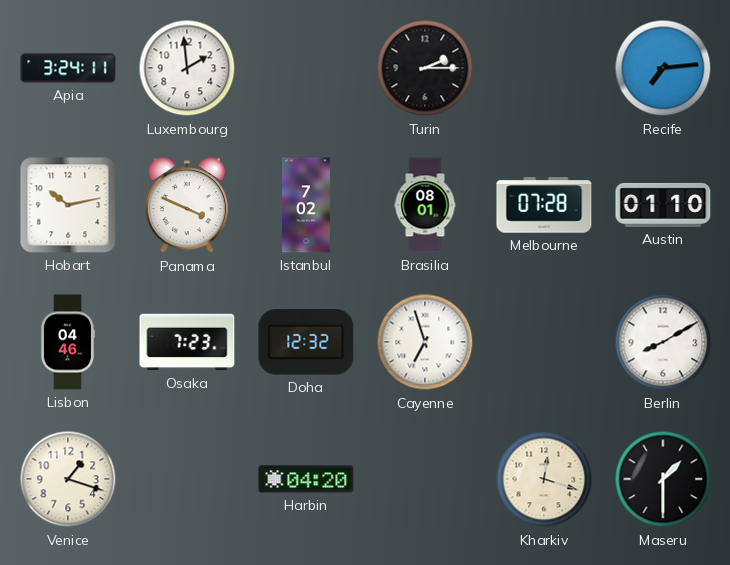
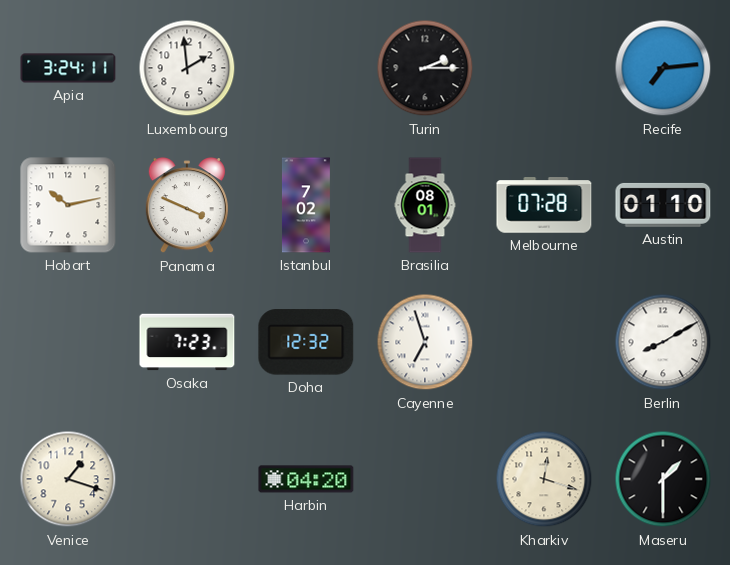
Lisbon: 04:46 -> none
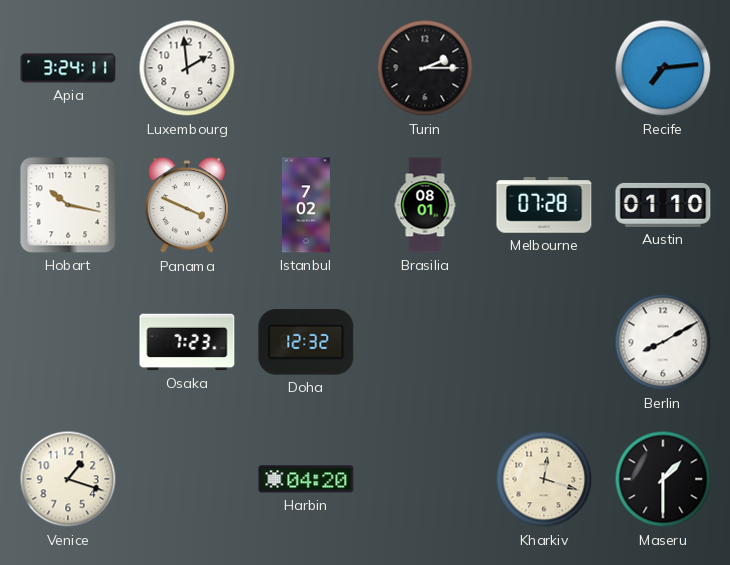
Hobart: 10:13 -> 10:17
Cayenne: 6:57 -> none
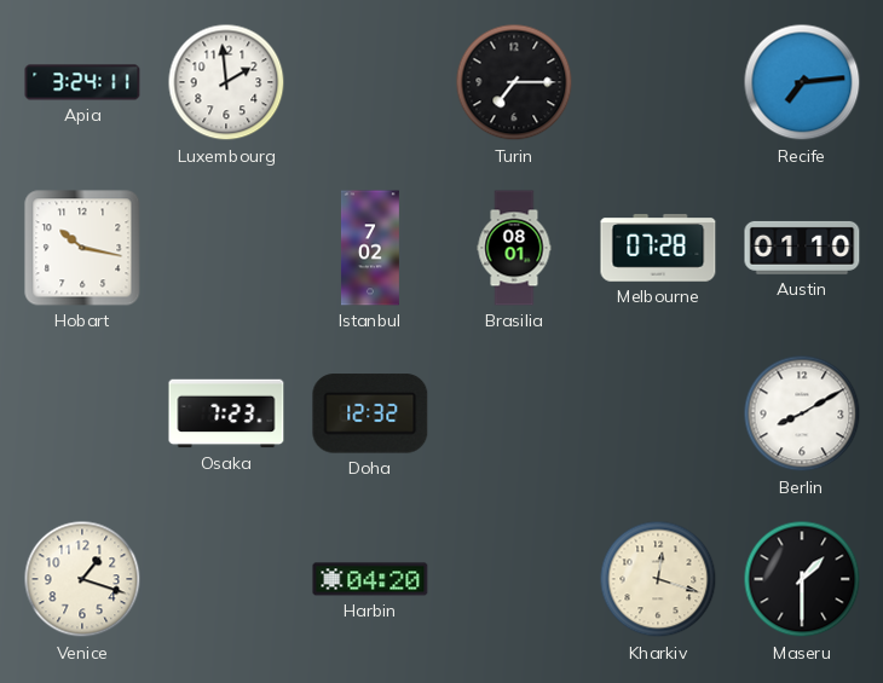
Turin: 2:15 -> 7:15
Panama: 3:49 -> none
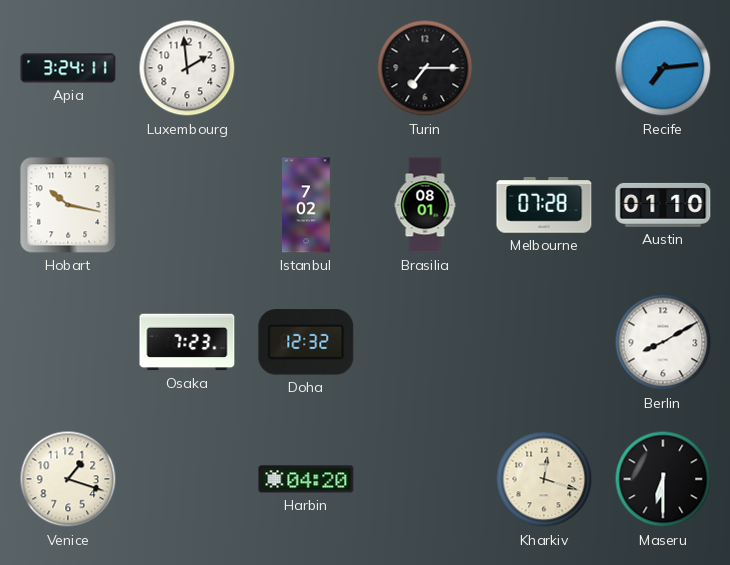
Maseru: 1:30 -> 6:30
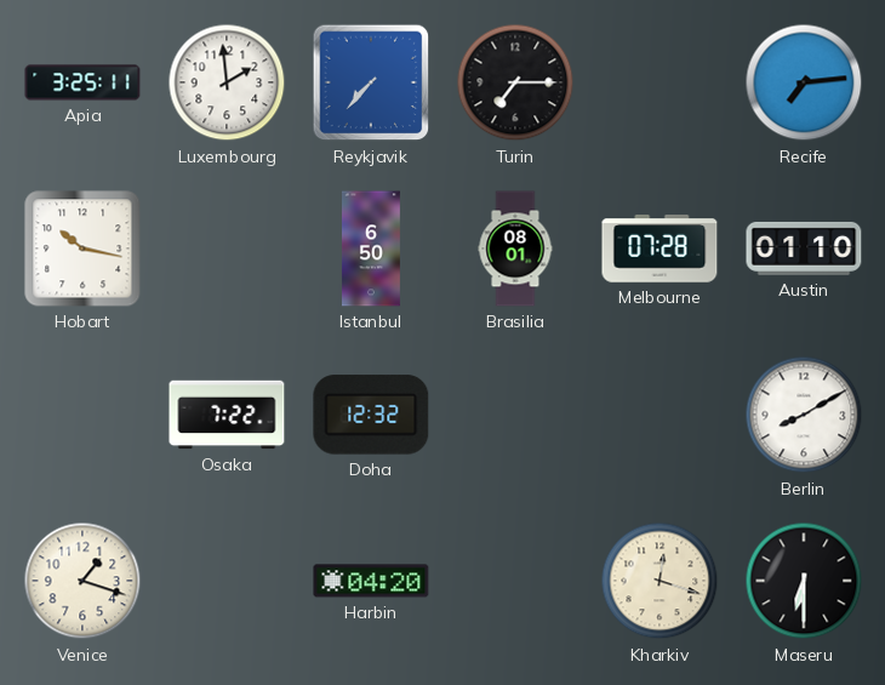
Apia: 3:24 -> 3:25
Reykjavik: none -> 7:37
Istanbul: 7:02 -> 6:50
Osaka: 7:23 -> 7:22
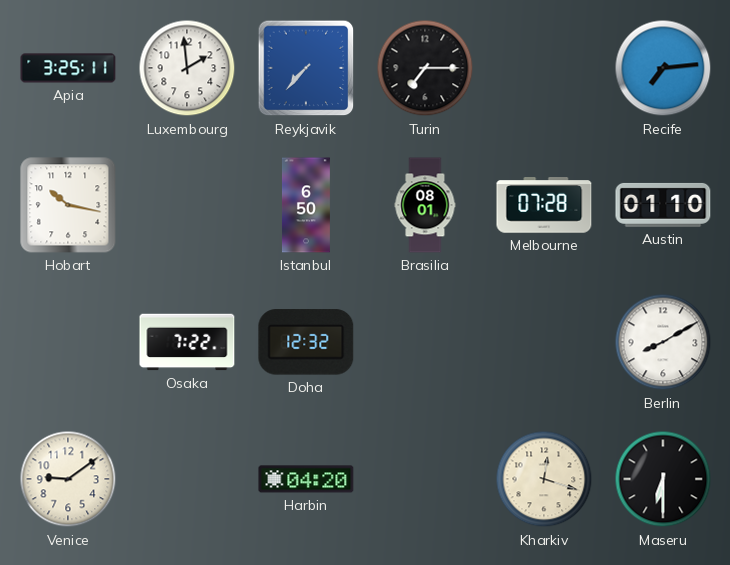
Venice: 1:18 -> 9:09
